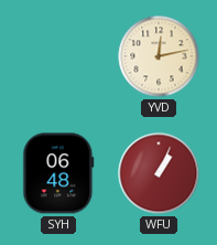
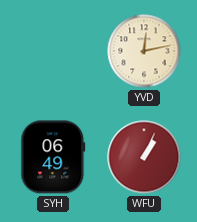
SYH: 06:48 -> 06:49
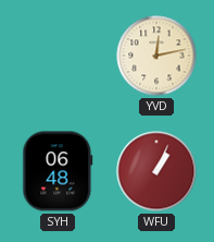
SYH: 06:49 -> 06:48
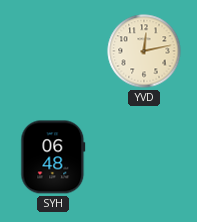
WFU: 1:04 -> none
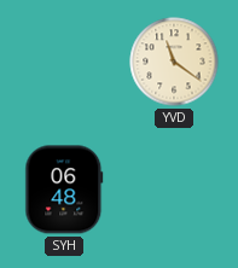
YVD: 12:13 -> 11:21
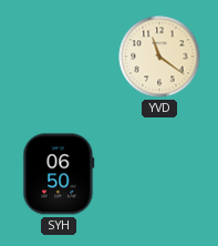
SYH: 06:48 -> 06:50
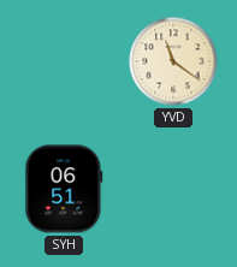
SYH: 06:50 -> 06:51
